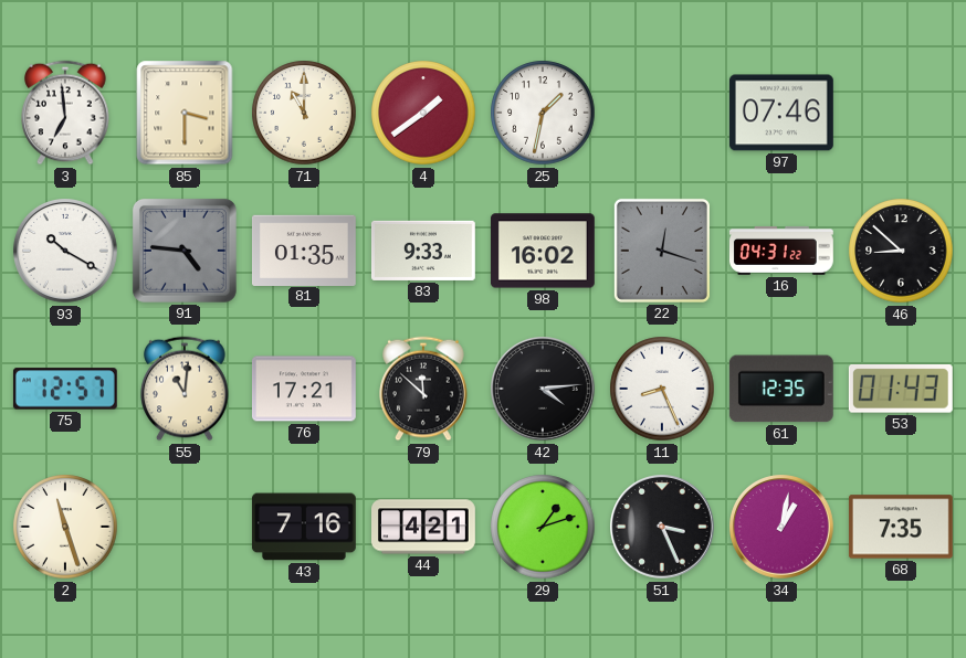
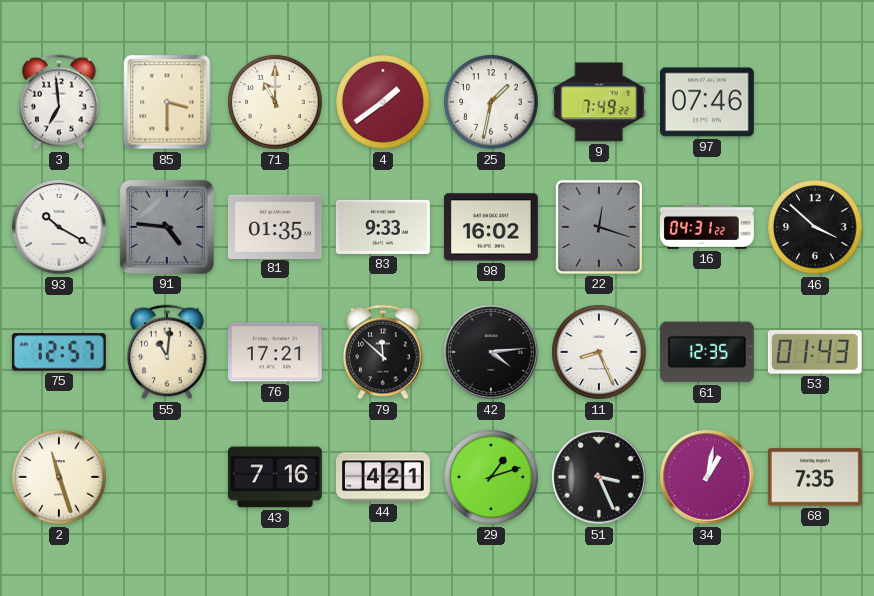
9: none -> 7:49
46: 8:52 -> 3:52
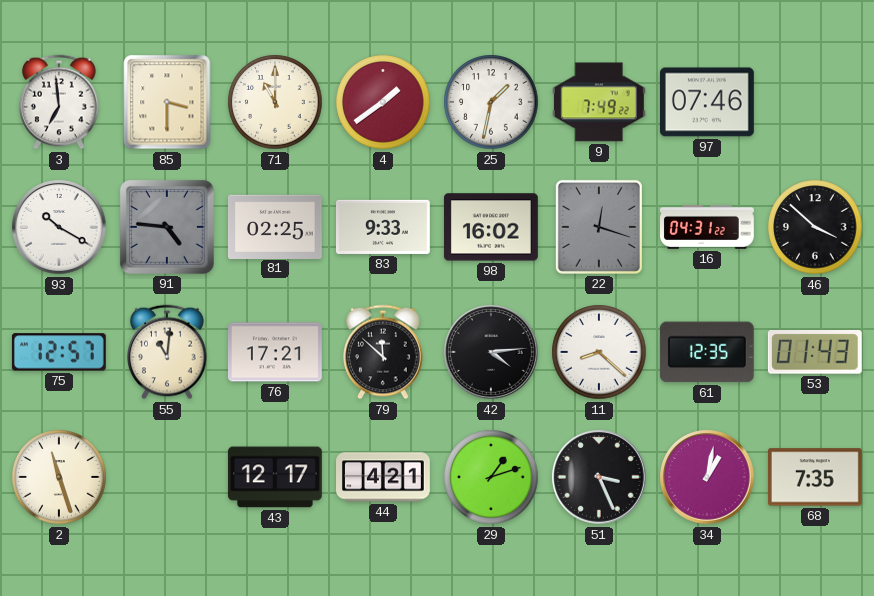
81: 01:35 -> 02:25
11: 8:26 -> 8:22
43: 7:16 -> 12:17
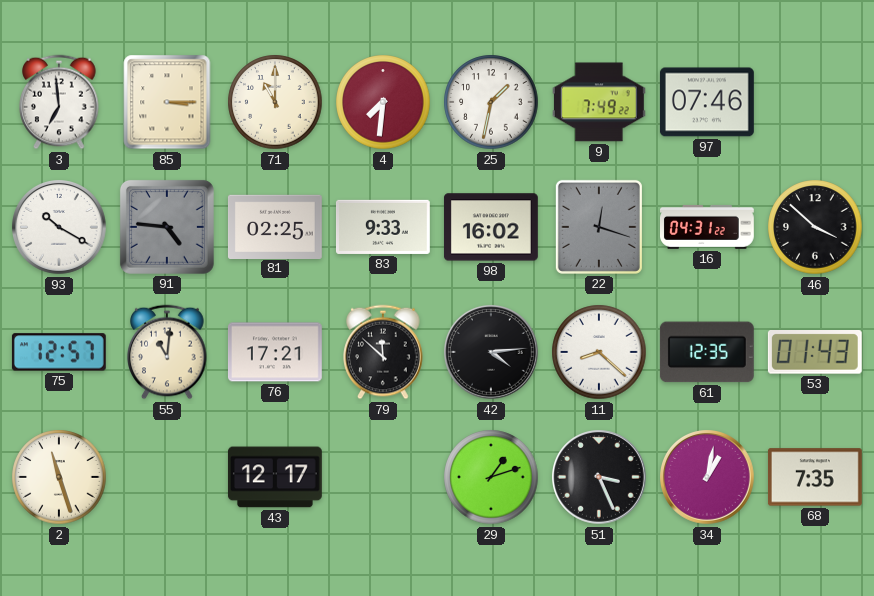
85: 3:30 -> 3:15
4: 1:39 -> 7:31
44: 4:21 -> none
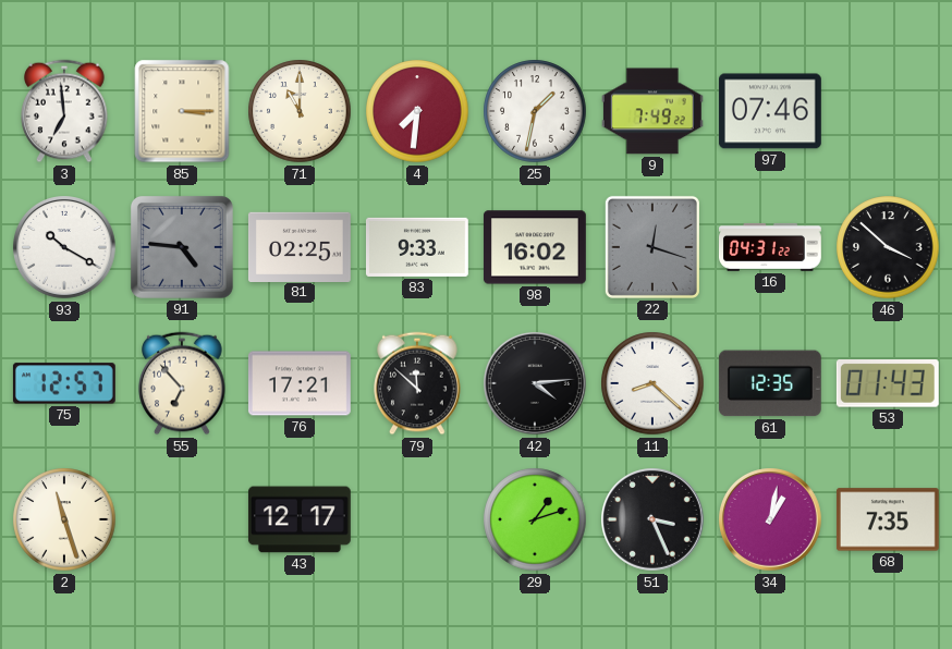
55: 11:01 -> 6:53
